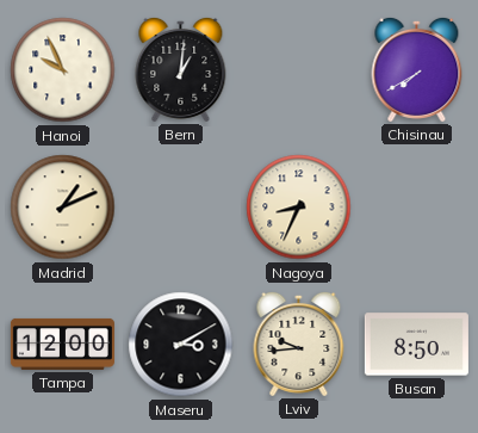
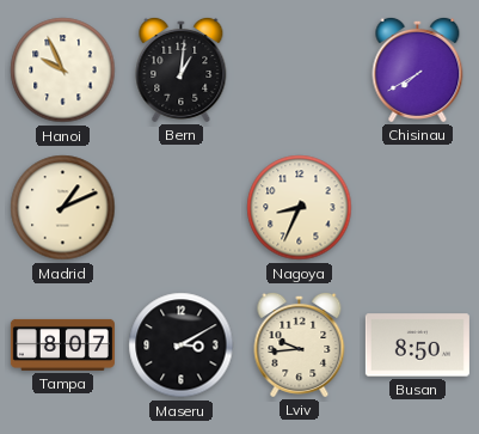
Tampa: 12:00 -> 8:07
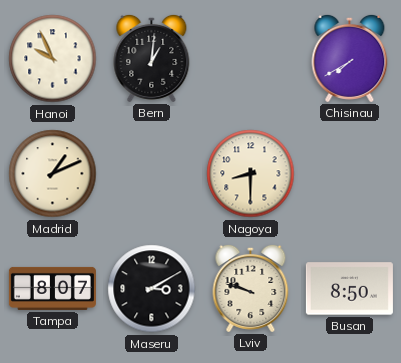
Nagoya: 8:34 -> 8:30
Lviv: 9:44 -> 9:48
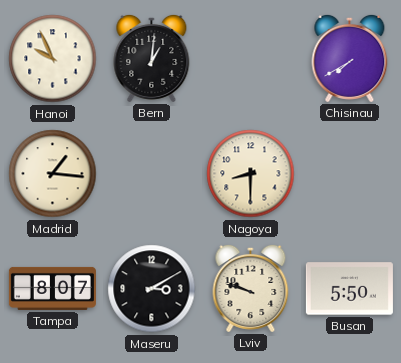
Madrid: 1:11 -> 1:16
Busan: 8:50 -> 5:50
